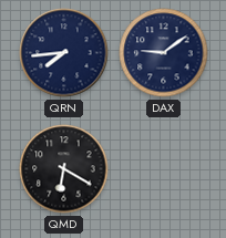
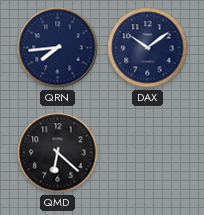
DAX: 9:09 -> 10:09
QMD: 6:20 -> 6:22
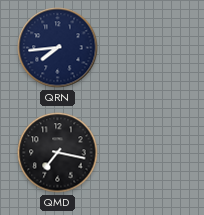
DAX: 10:09 -> none
QMD: 6:22 -> 7:17
